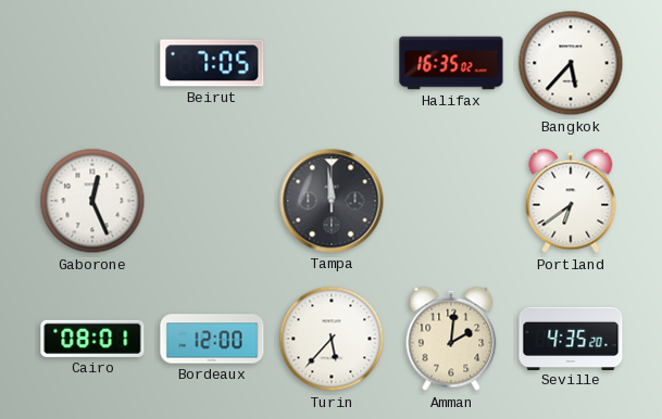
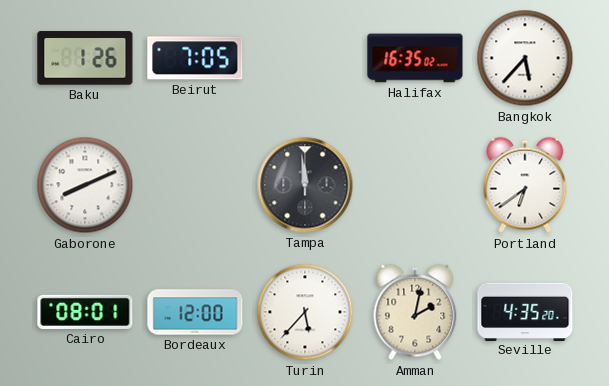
Baku: none -> 1:26
Gaborone: 12:26 -> 8:11
Amman: 2:01 -> 2:02
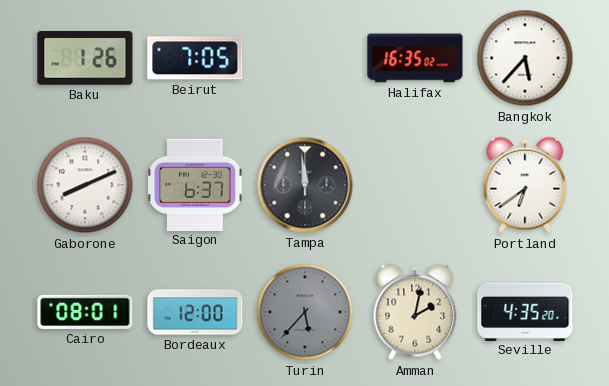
Saigon: none -> 6:37
Turin dial: white -> grey
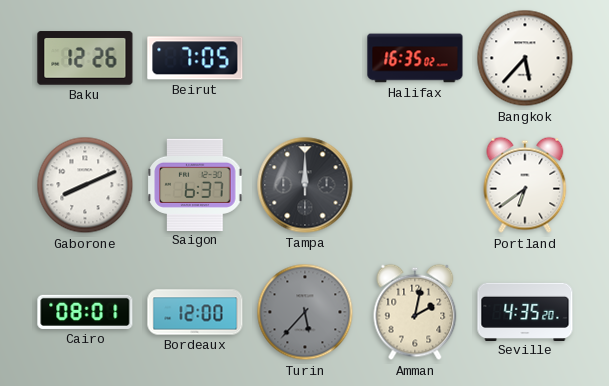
Baku: 1:26 -> 12:26
Tampa: 11:59 -> 12:00
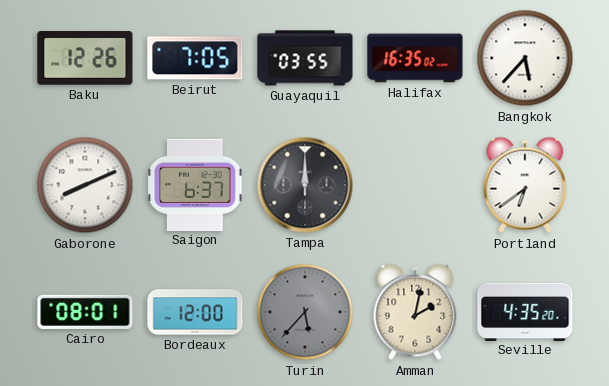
Guayaquil: none -> 03:55
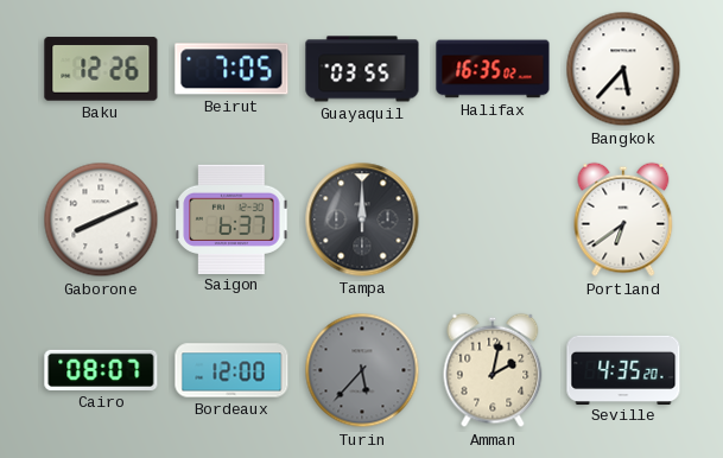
Cairo: 08:01 -> 08:07
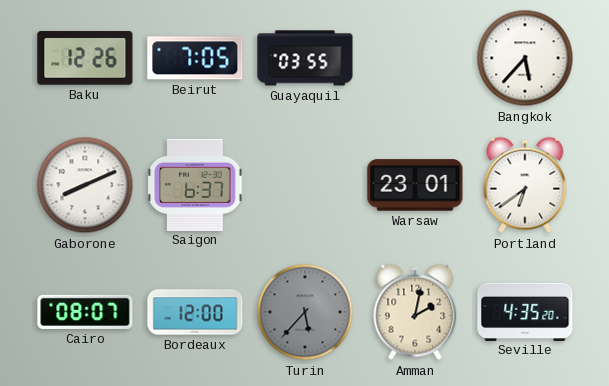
Halifax: 16:35 -> none
Tampa: 12:00 -> none
Warsaw: none -> 23:01
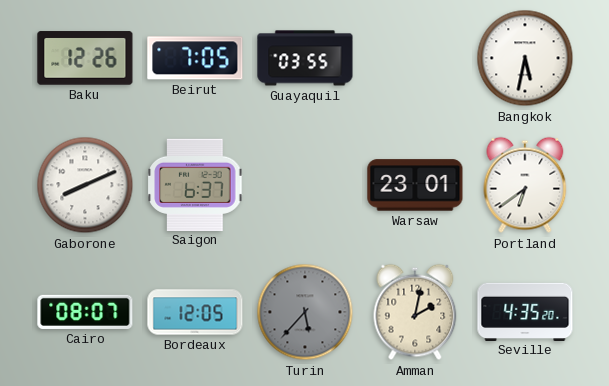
Bangkok: 5:37 -> 5:32
Bordeaux: 12:00 -> 12:05
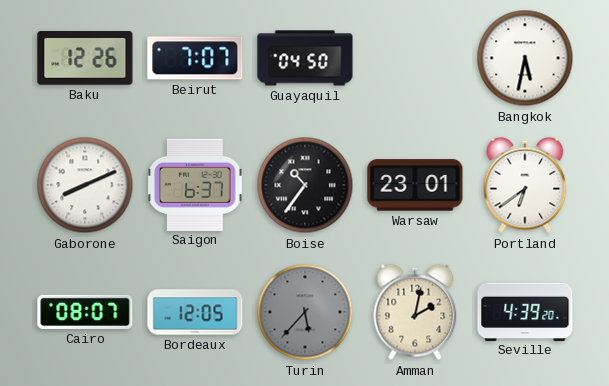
Beirut: 7:05 -> 7:07
Guayaquil: 03:55 -> 04:50
Boise: none -> 10:36
Seville: 4:35 -> 4:39
